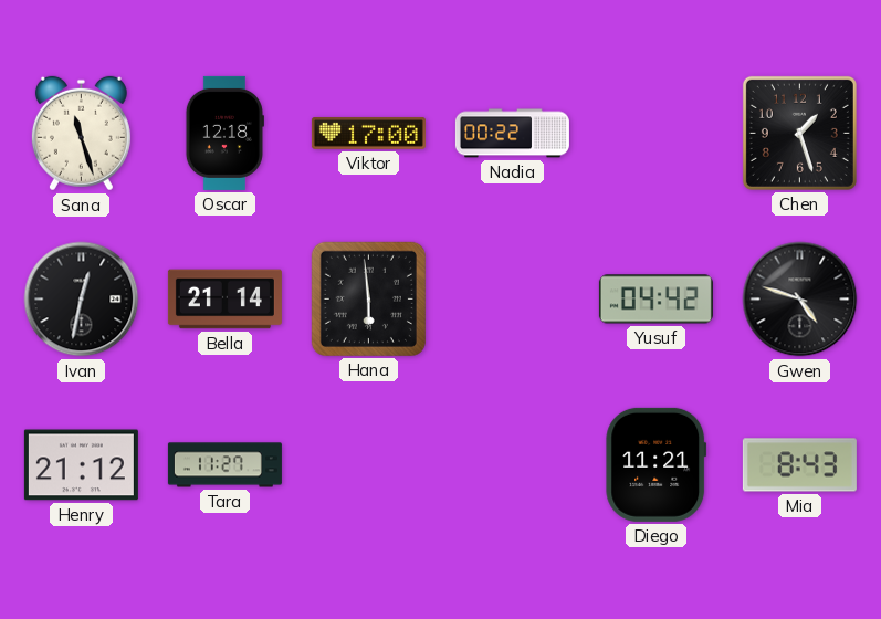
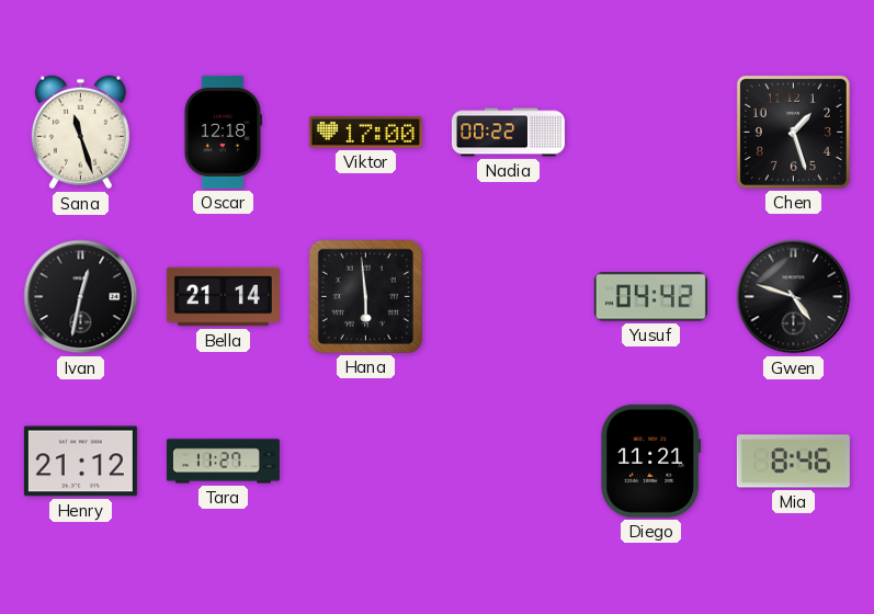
Mia: 8:43 -> 8:46
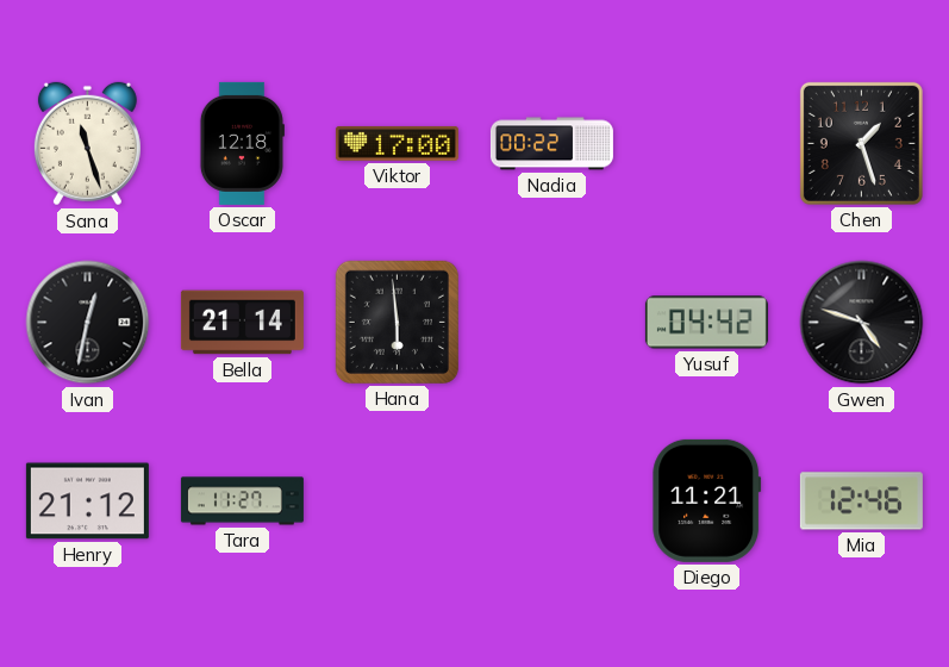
Mia: 8:46 -> 12:46
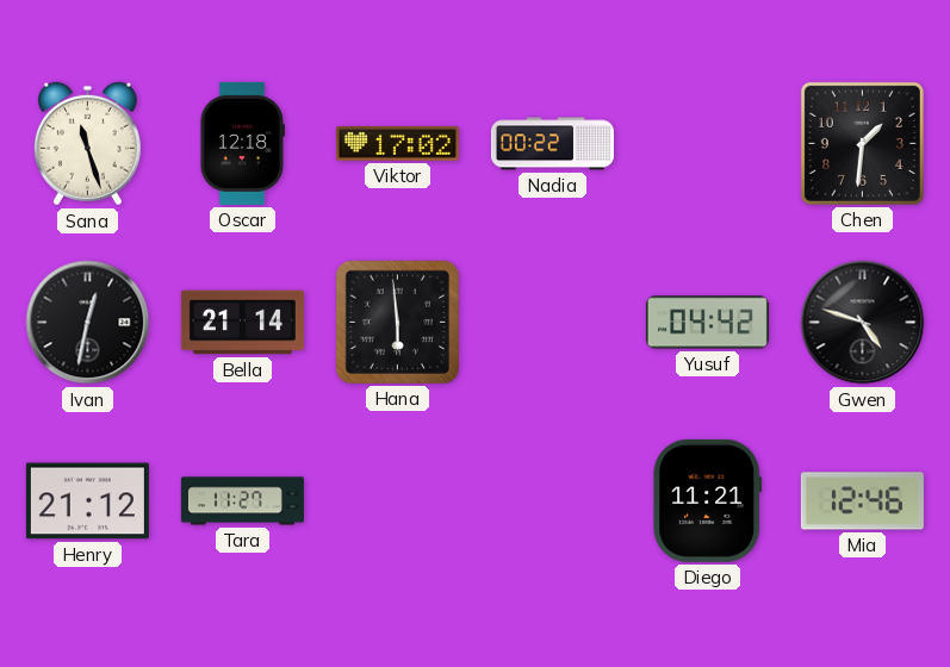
Viktor: 17:00 -> 17:02
Chen: 1:27 -> 1:31
